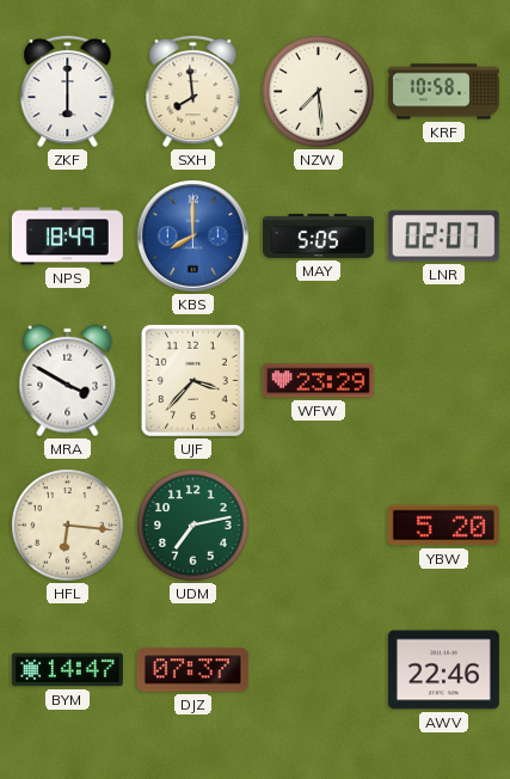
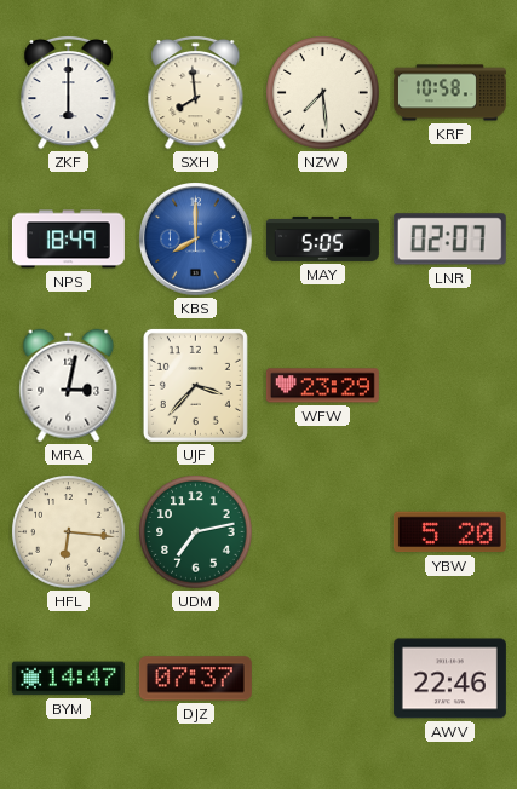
MRA: 3:50 -> 3:02
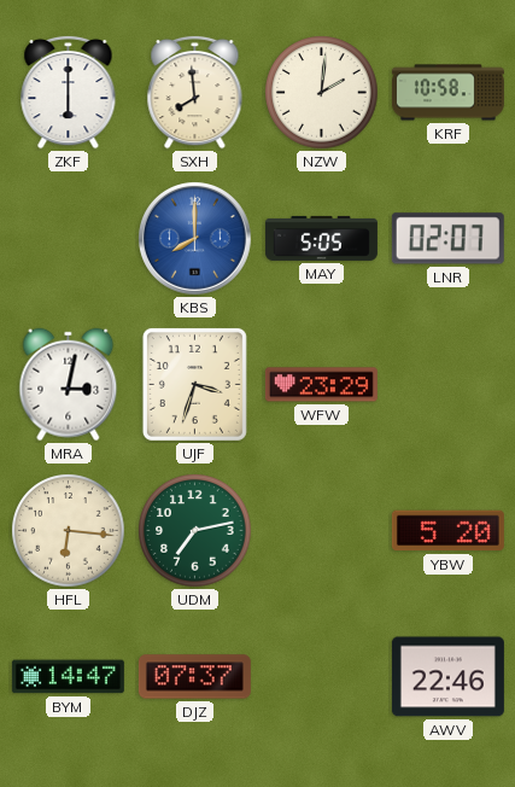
NZW: 7:29 -> 2:01
NPS: 18:49 -> none
UJF: 3:37 -> 3:33
